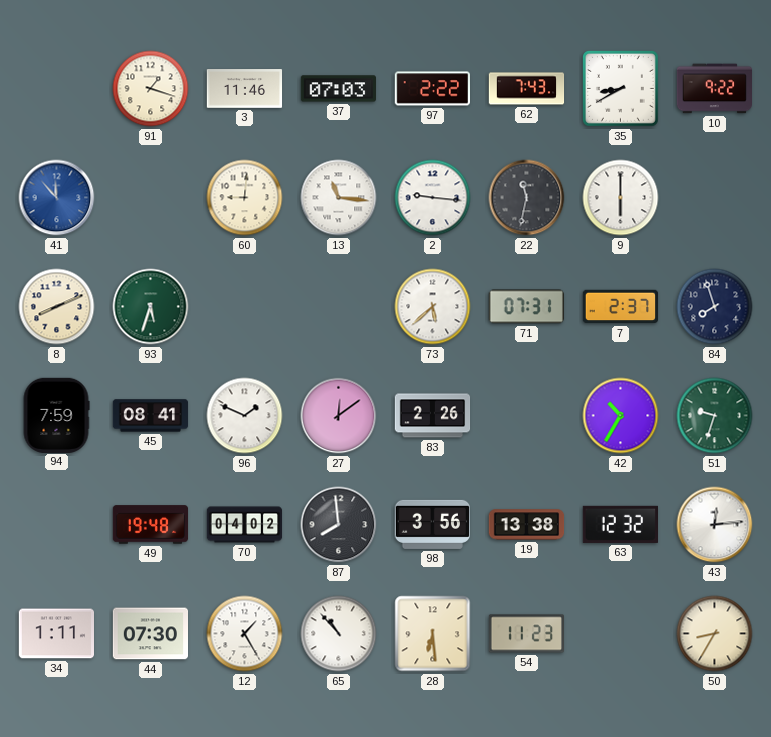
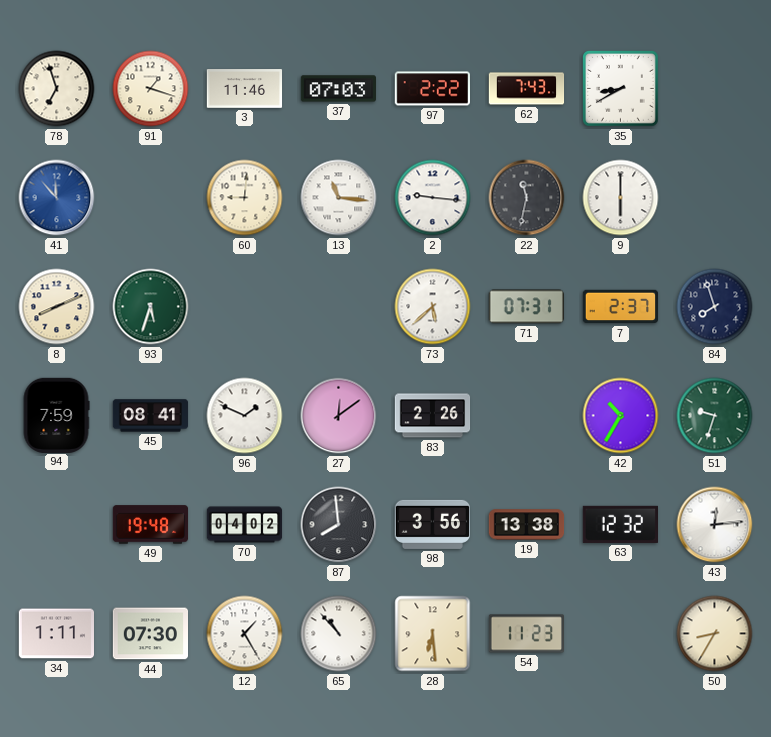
78: none -> 6:57
10: 9:22 -> none
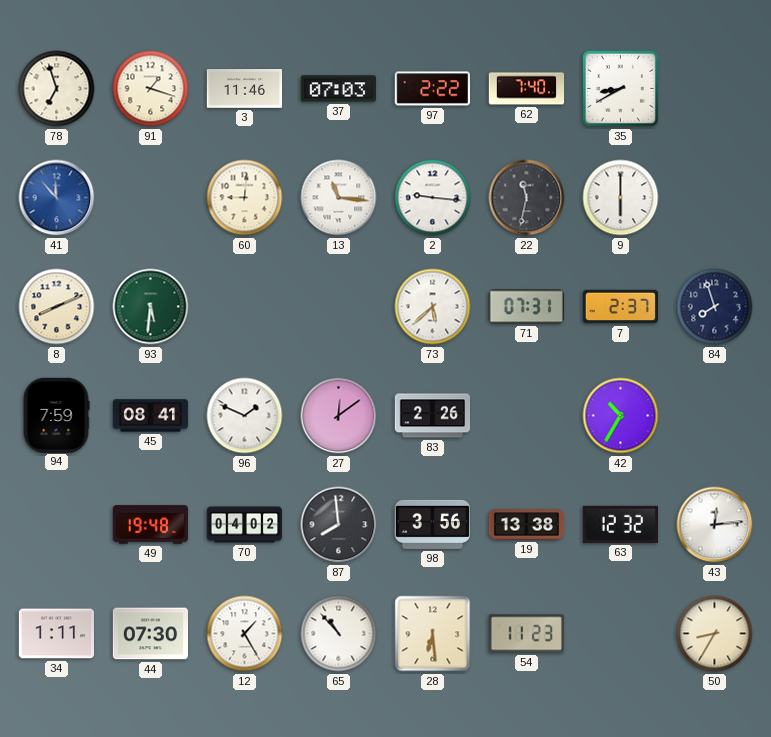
62: 7:43 -> 7:40
93: 5:33 -> 5:31
51: 9:33 -> none
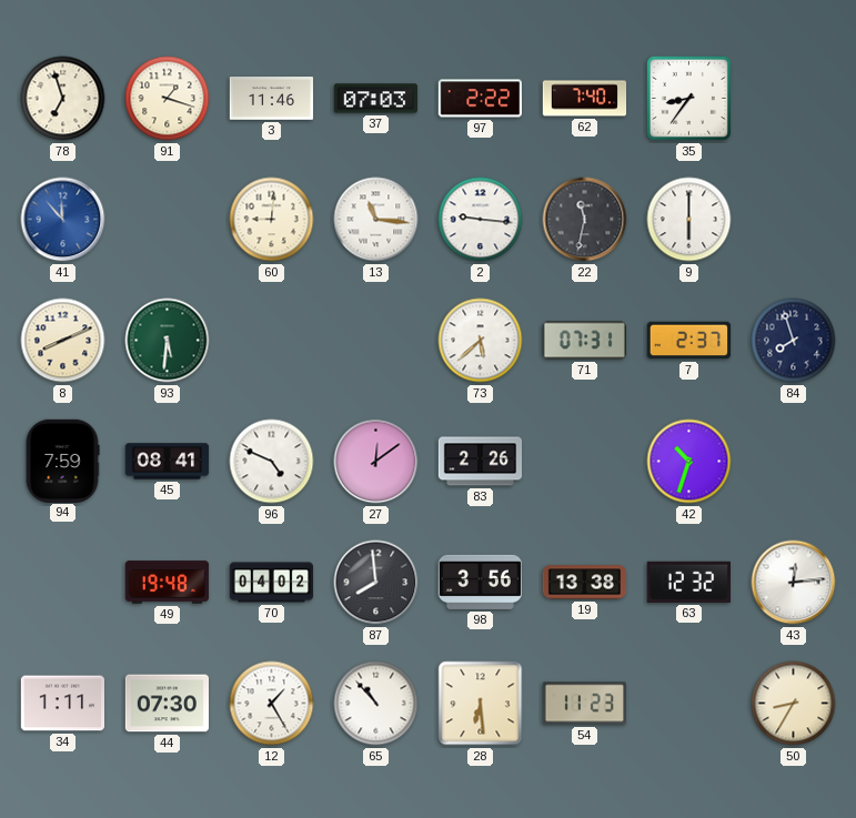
35: 8:40 -> 8:36
96: 1:49 -> 4:49
42: 10:35 -> 10:33
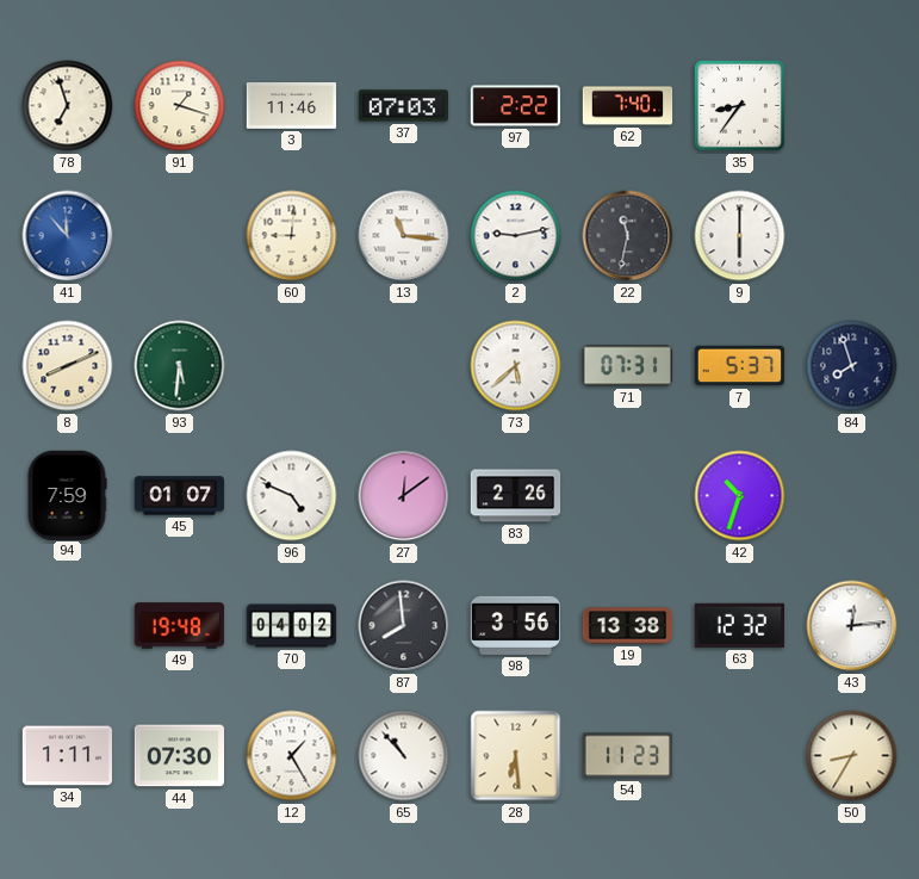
2: 9:16 -> 9:13
7: 2:37 -> 5:37
45: 08:41 -> 01:07
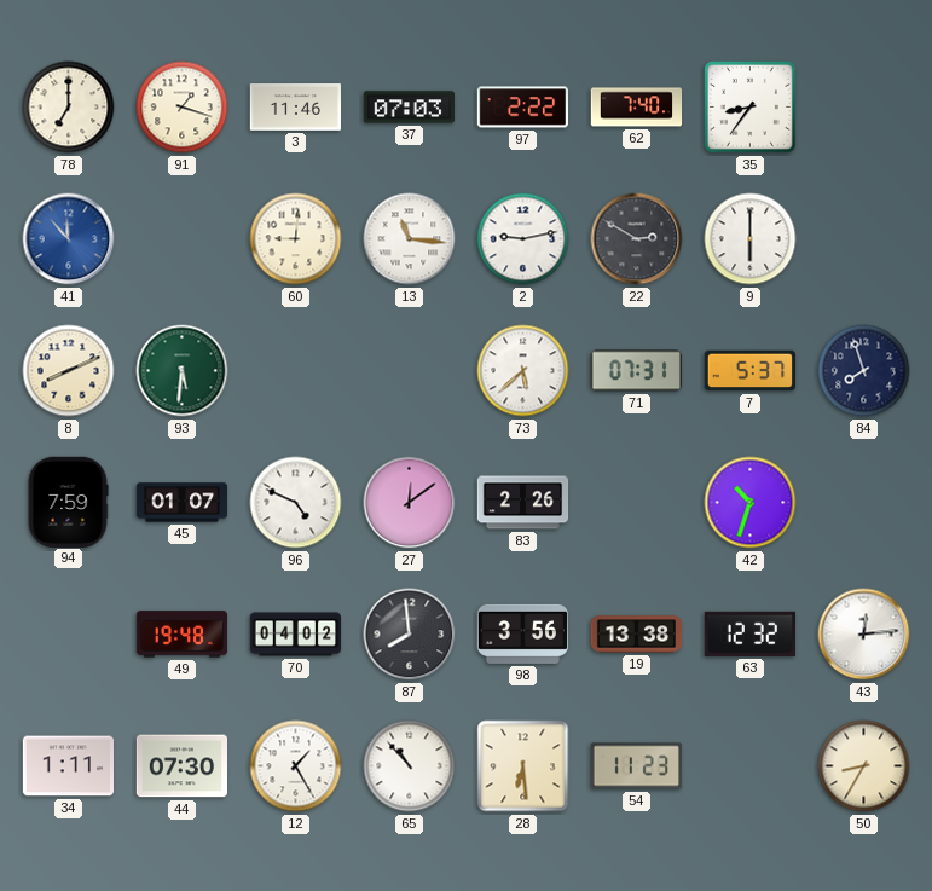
78: 6:57 -> 7:00
22: 11:32 -> 2:50
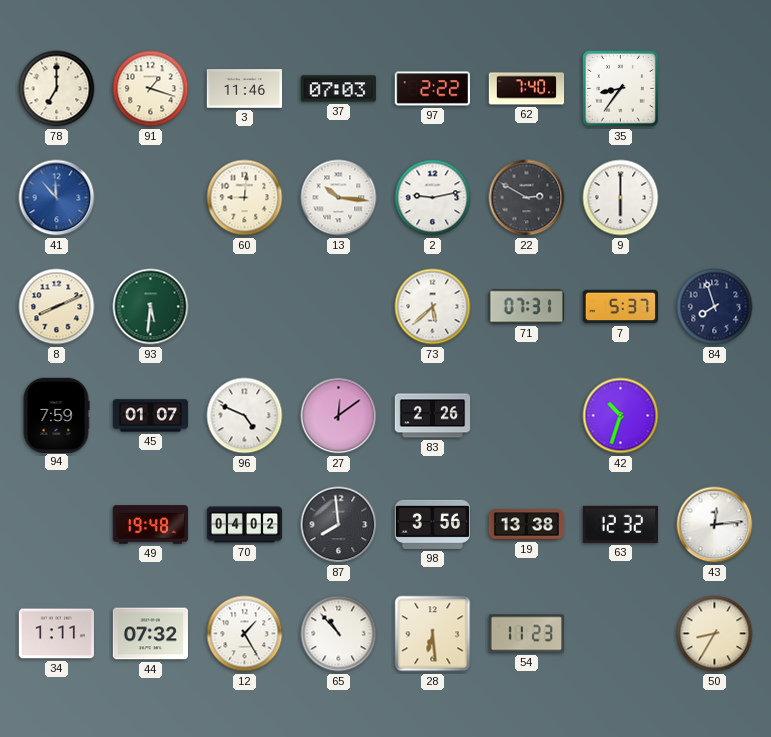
13: 11:16 -> 10:16
44: 07:30 -> 07:32
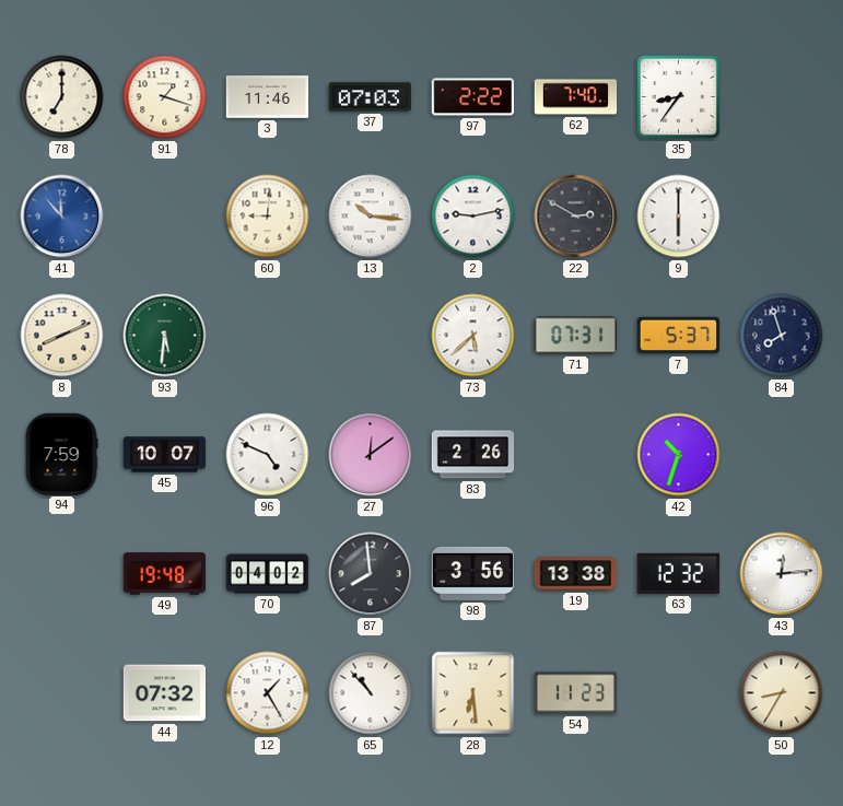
45: 01:07 -> 10:07
34: 1:11 -> none
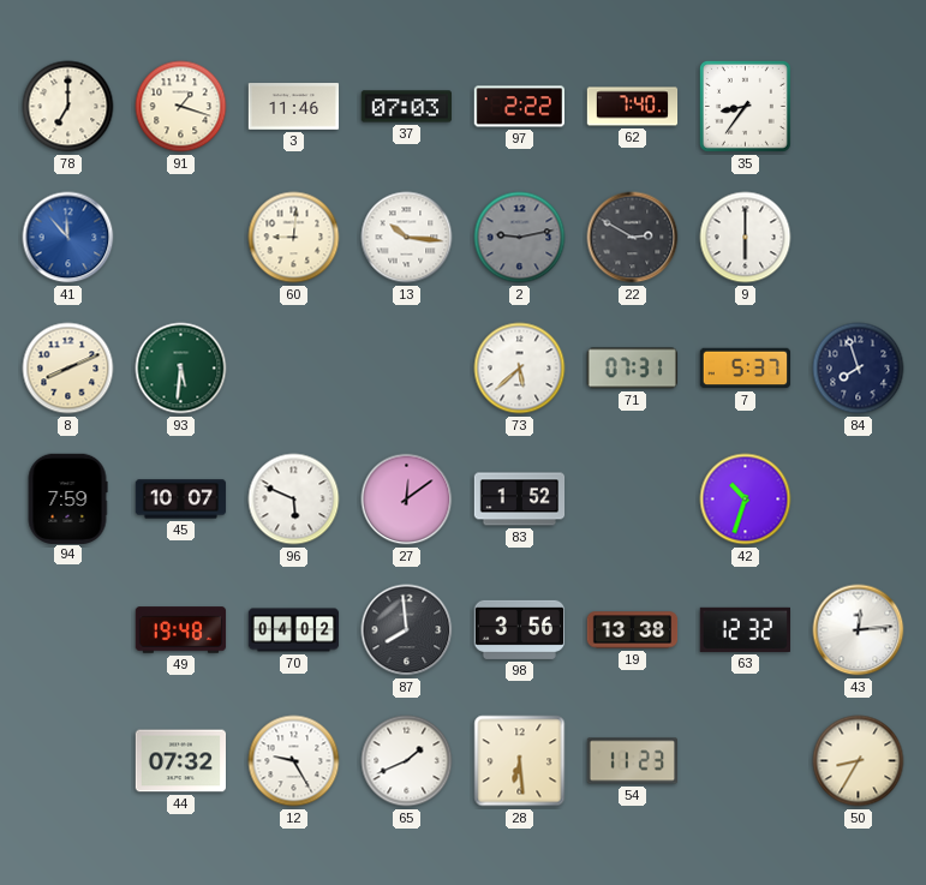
2 dial: white -> grey
96: 4:49 -> 5:49
83: 2:26 -> 1:52
12: 1:25 -> 9:25
65: 10:53 -> 1:41
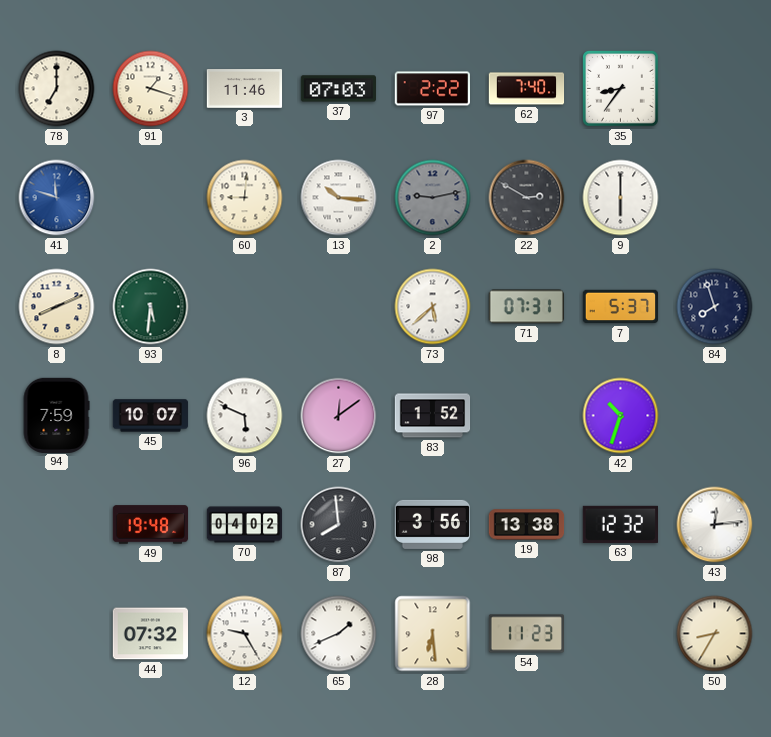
41: 11:53 -> 11:48
